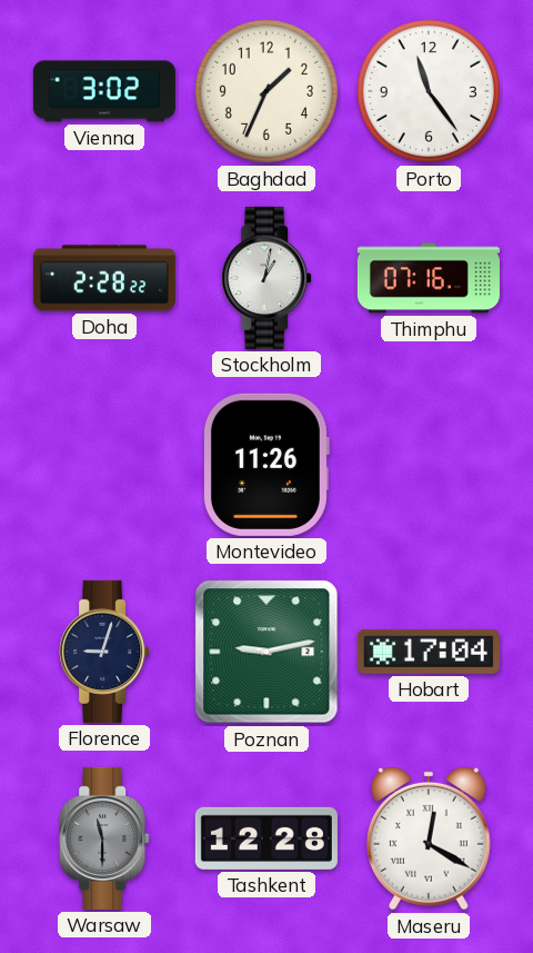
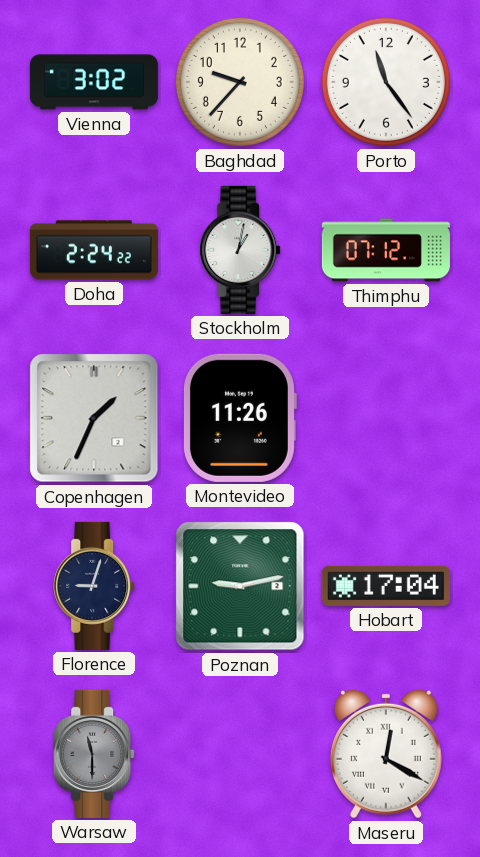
Baghdad: 1:34 -> 9:37
Doha: 2:28 -> 2:24
Thimphu: 07:16 -> 07:12
Copenhagen: none -> 1:34
Tashkent: 12:28 -> none
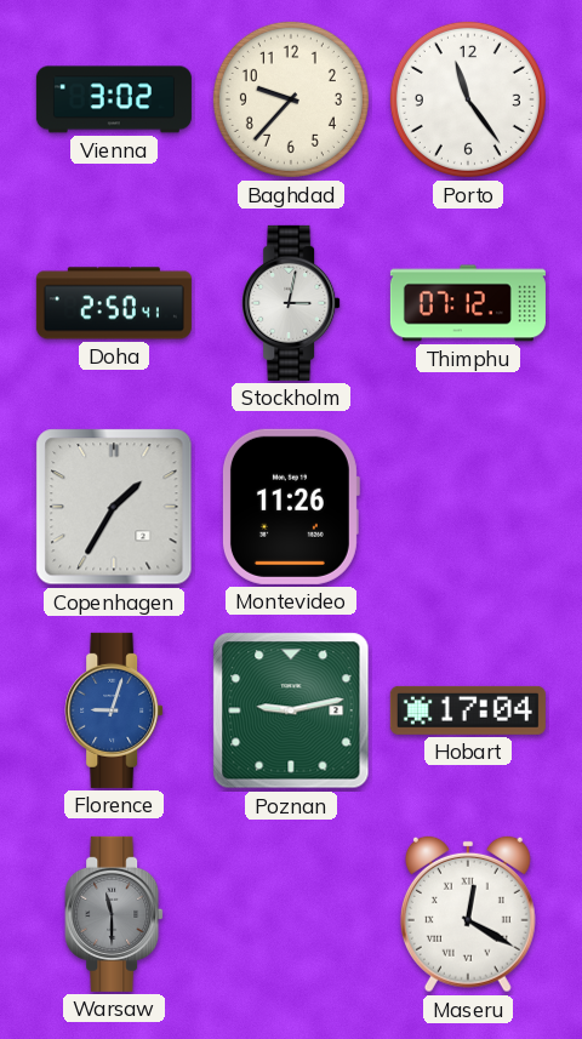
Doha: 2:24 -> 2:50
Stockholm: 1:02 -> 3:02
Copenhagen: 1:34 -> 1:35
Florence dial: navy -> blue
